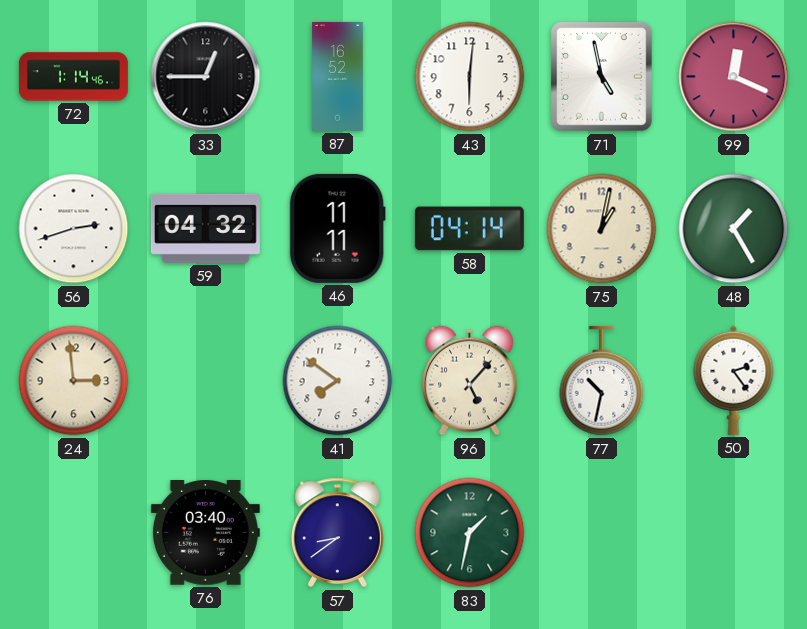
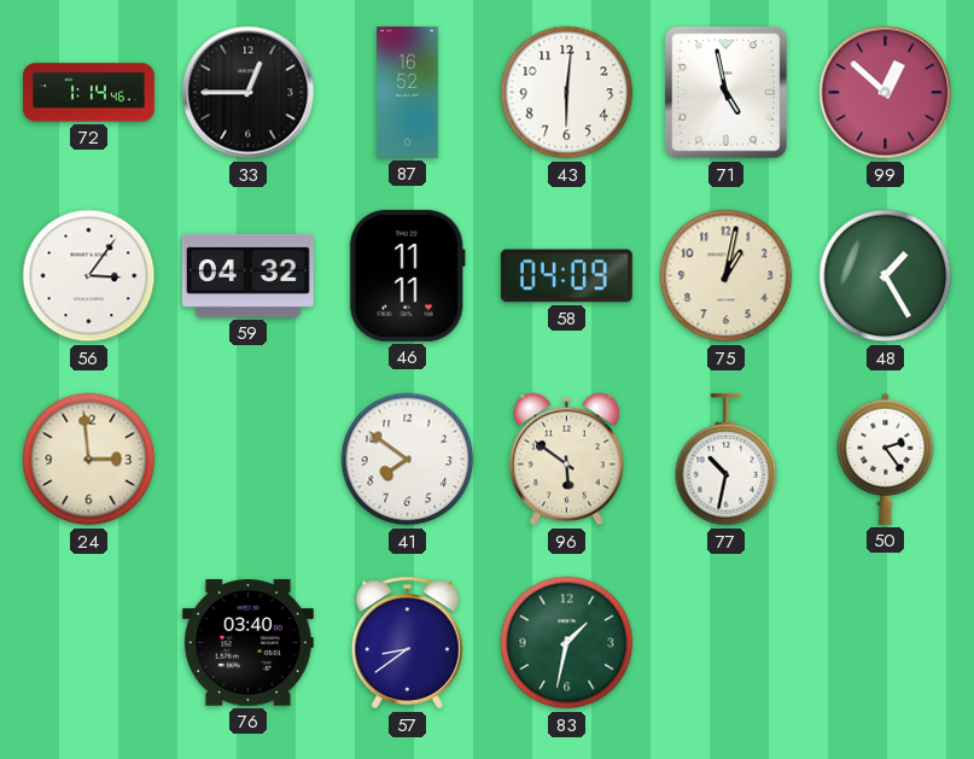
99: 12:19 -> 12:52
56: 2:42 -> 3:06
58: 04:14 -> 04:09
96: 5:07 -> 5:51
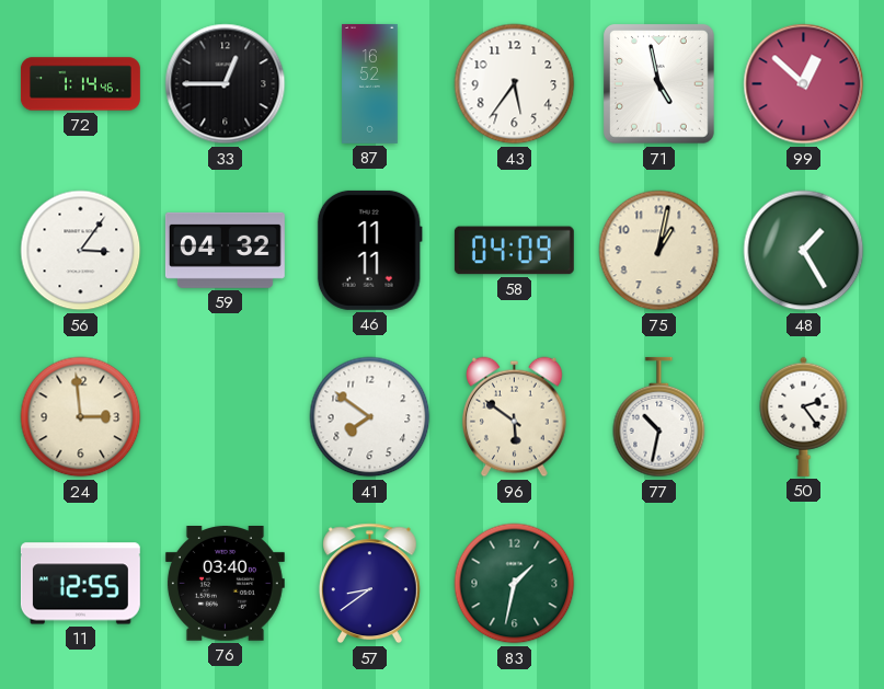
43: 6:01 -> 5:36
11: none -> 12:55
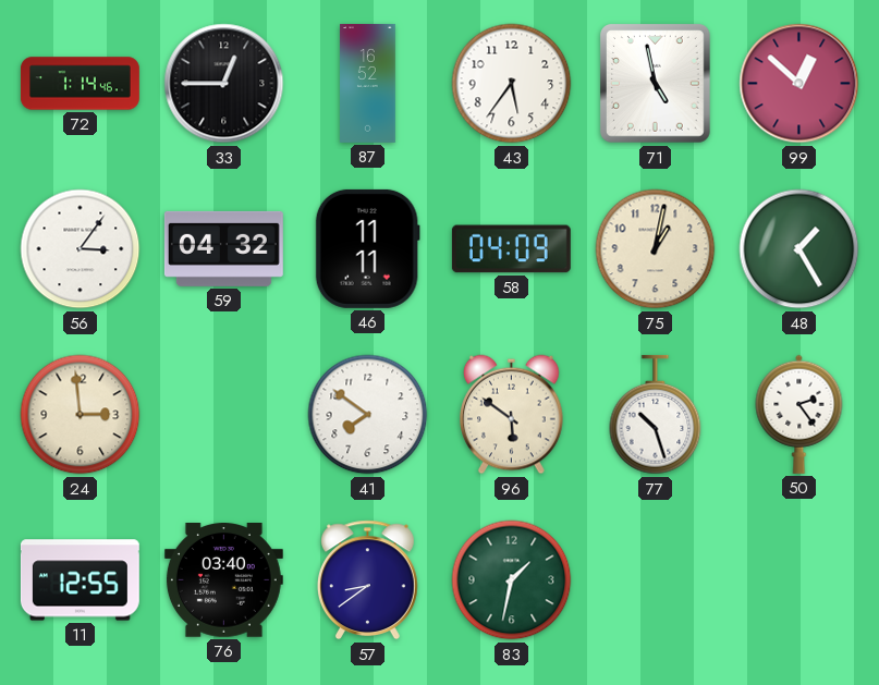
77: 10:32 -> 10:27
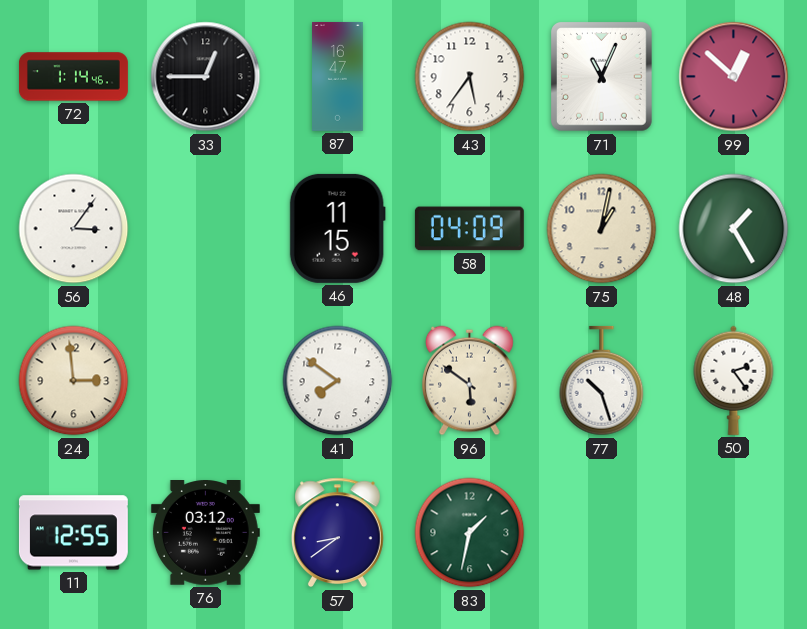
87: 16:52 -> 16:47
71: 4:58 -> 11:04
59: 04:32 -> none
46: 11:11 -> 11:15
76: 03:40 -> 03:12
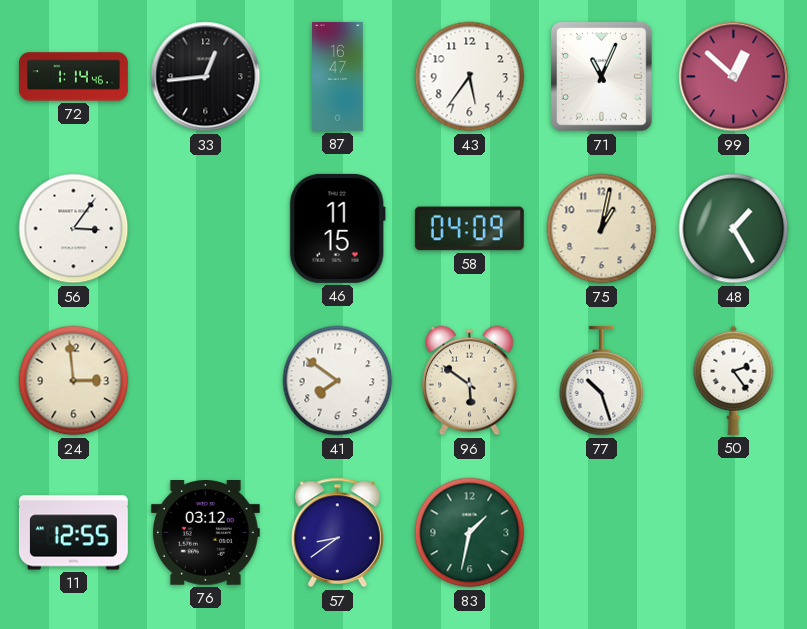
33: 12:45 -> 12:44
